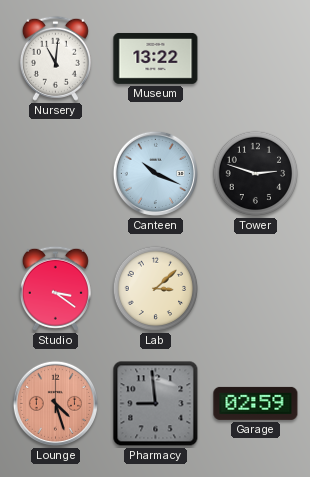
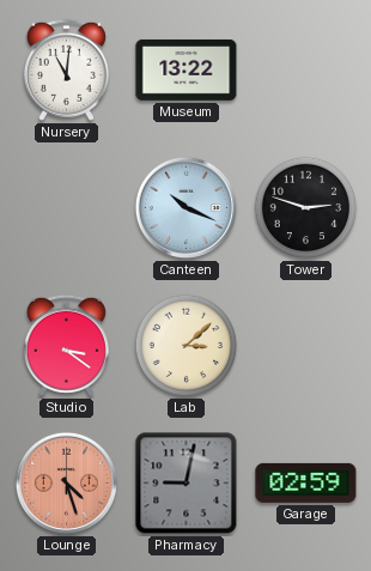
Pharmacy: 8:59 -> 9:02
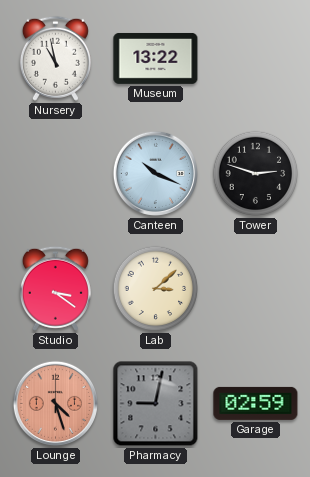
Nursery: 11:01 -> 10:58
